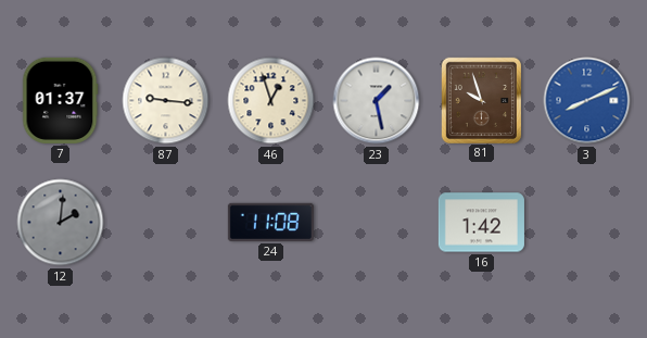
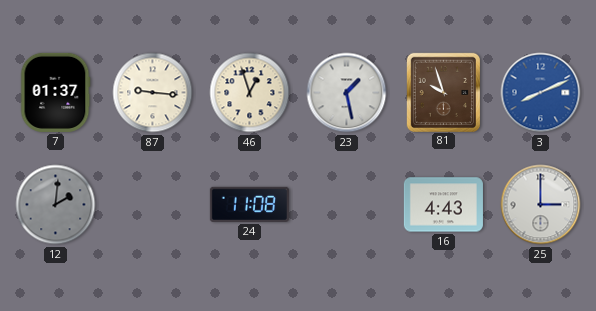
16: 1:42 -> 4:43
25: none -> 3:00
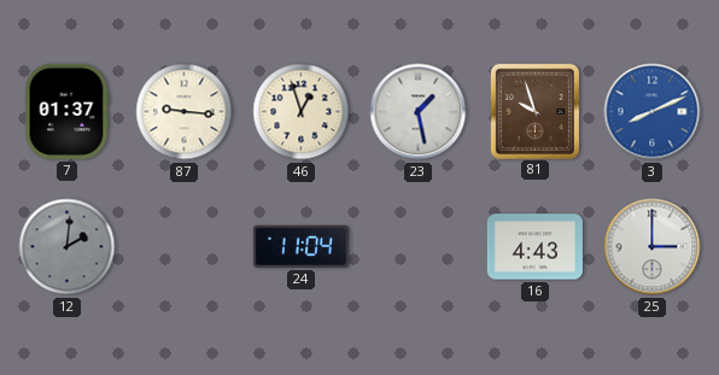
24: 11:08 -> 11:04
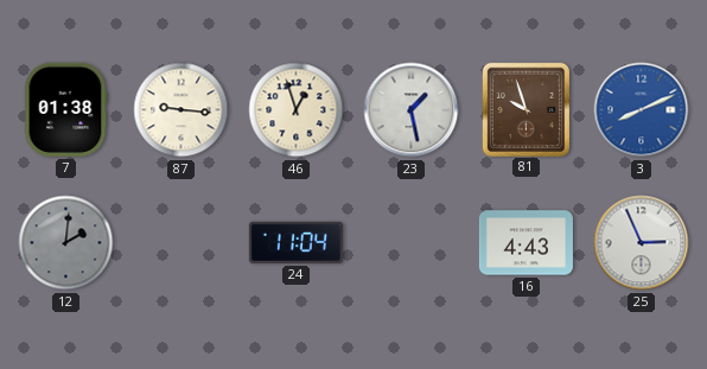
7: 01:37 -> 01:38
25: 3:00 -> 2:56
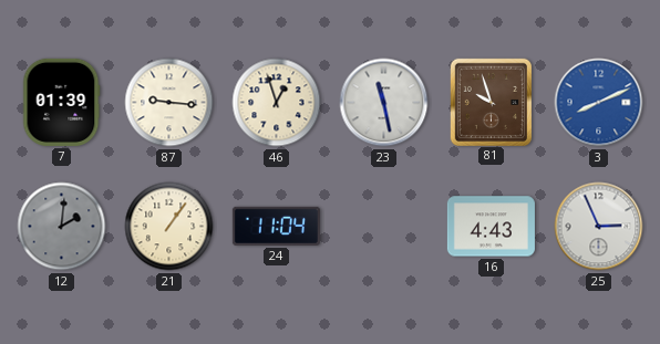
7: 01:38 -> 01:39
23: 1:28 -> 11:28
21: none -> 1:06
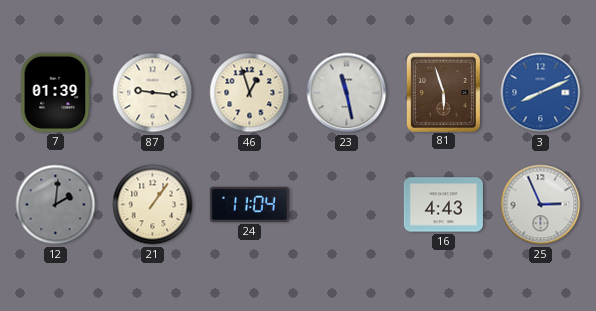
81: 9:57 -> 5:57
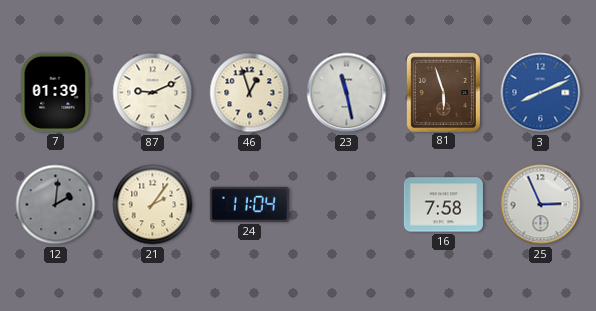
87: 9:16 -> 9:11
21: 1:06 -> 2:06
16: 4:43 -> 7:58
